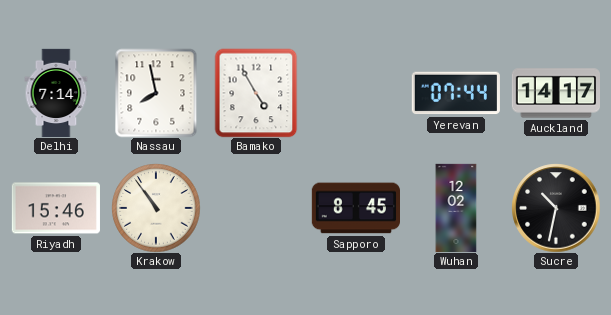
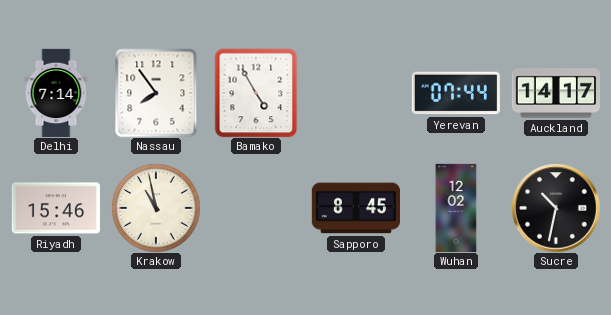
Nassau: 7:58 -> 7:54
Krakow: 10:54 -> 10:58
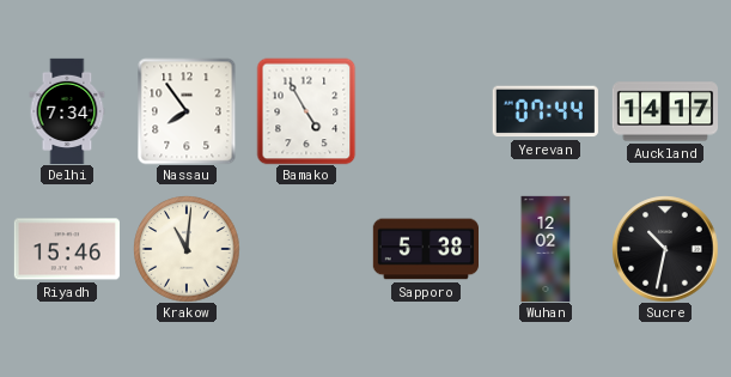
Delhi: 7:14 -> 7:34
Krakow: 10:58 -> 11:01
Sapporo: 8:45 -> 5:38
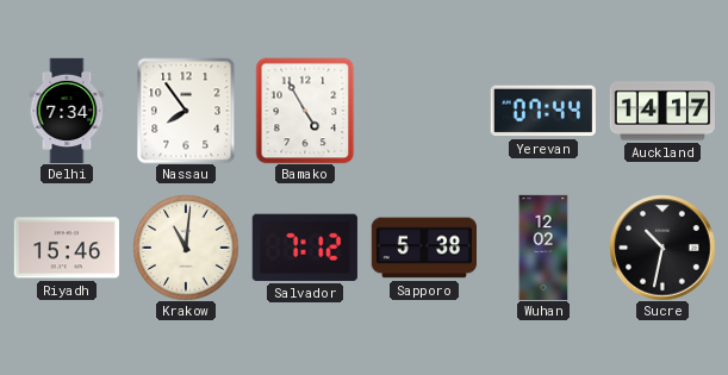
Salvador: none -> 7:12
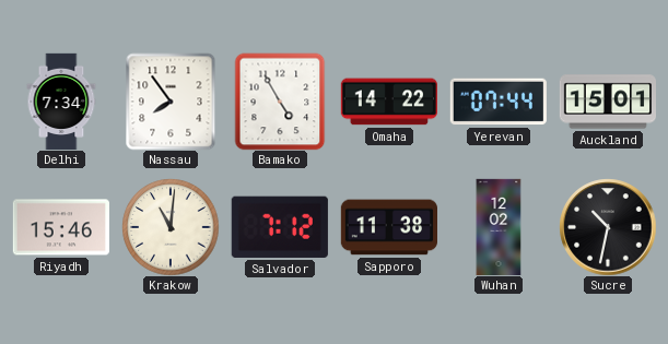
Omaha: none -> 14:22
Auckland: 14:17 -> 15:01
Sapporo: 5:38 -> 11:38
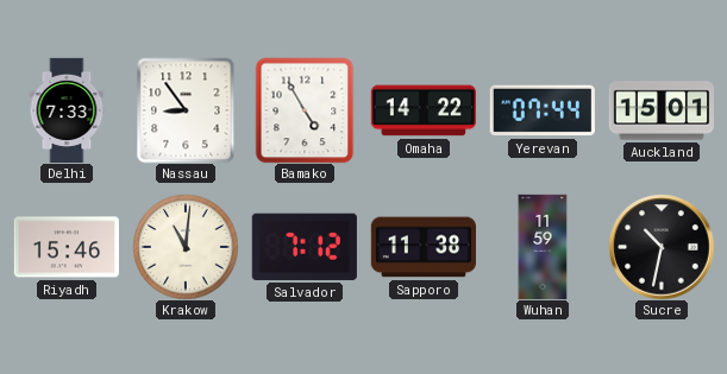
Delhi: 7:34 -> 7:33
Nassau: 7:54 -> 8:54
Wuhan: 12:02 -> 11:59
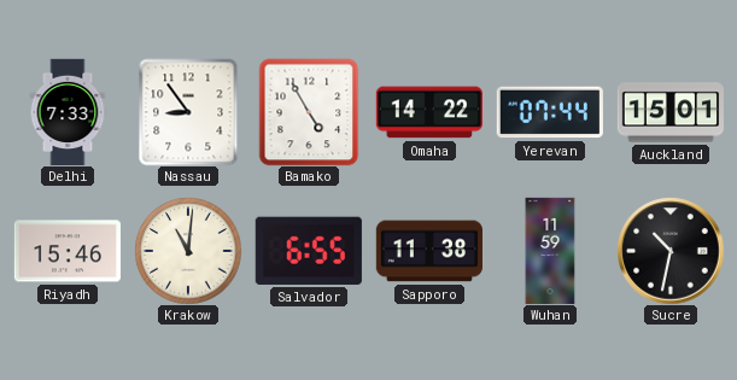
Salvador: 7:12 -> 6:55
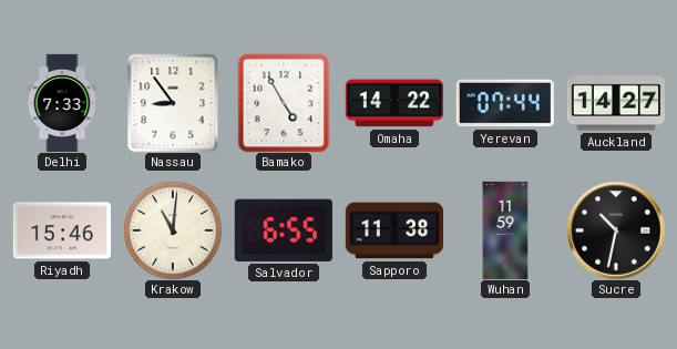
Auckland: 15:01 -> 14:27
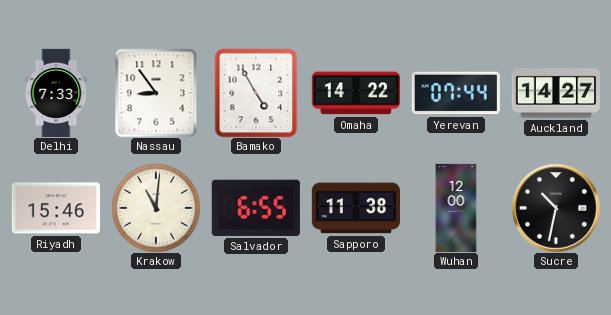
Wuhan: 11:59 -> 12:00
